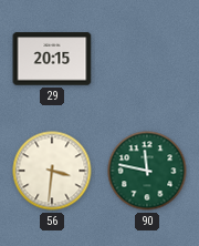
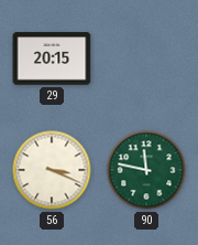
56: 3:31 -> 3:19
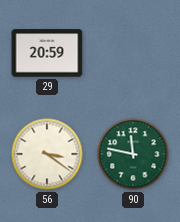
29: 20:15 -> 20:59
56: 3:19 -> 3:21
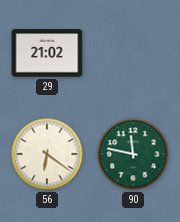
29: 20:59 -> 21:02
56: 3:21 -> 6:21
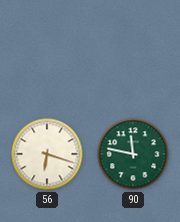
29: 21:02 -> none
56: 6:21 -> 6:18
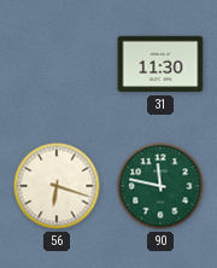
31: none -> 11:30
